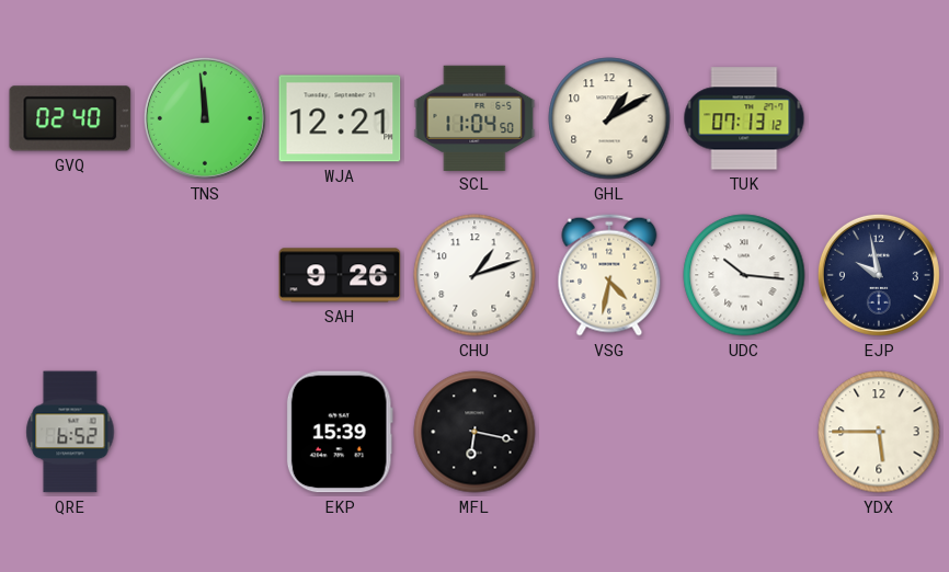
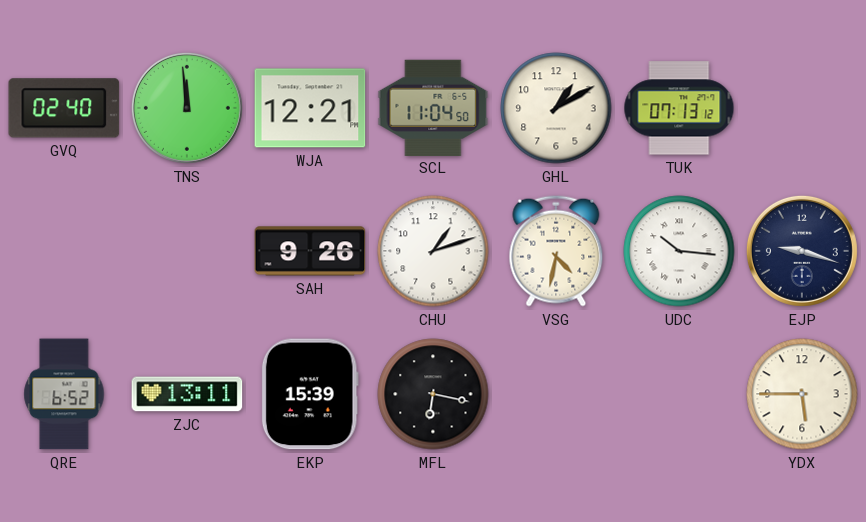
EJP: 9:58 -> 9:18
ZJC: none -> 13:11
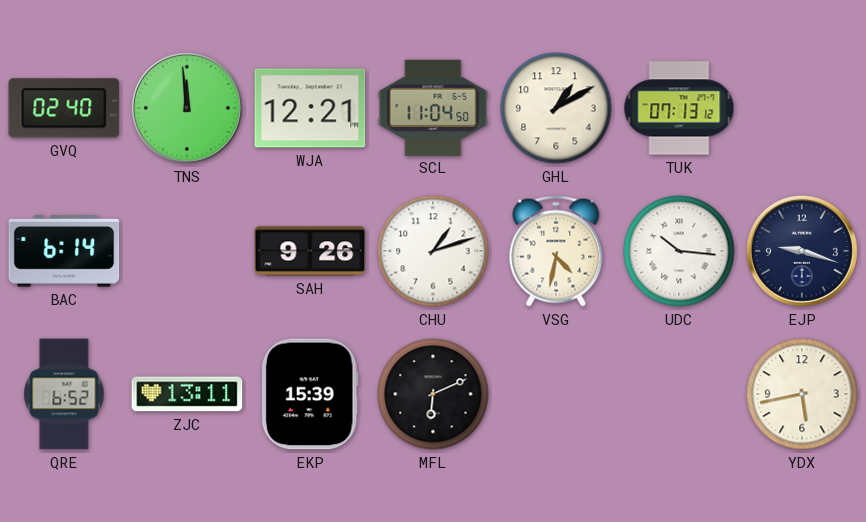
BAC: none -> 6:14
MFL: 6:17 -> 6:11
YDX: 5:45 -> 5:43
